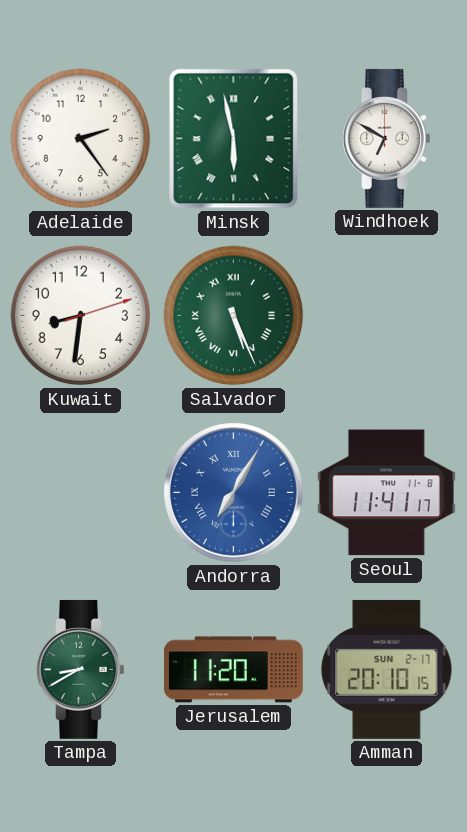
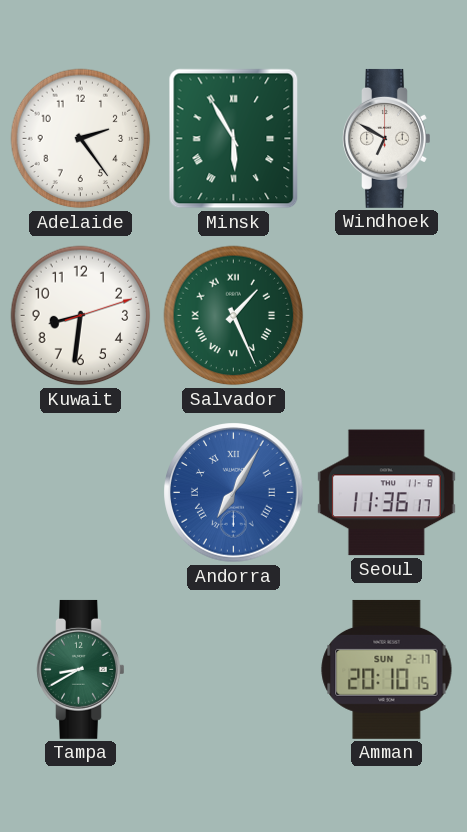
Minsk: 5:58 -> 5:55
Salvador: 5:26 -> 1:26
Seoul: 11:41 -> 11:36
Jerusalem: 11:20 -> none
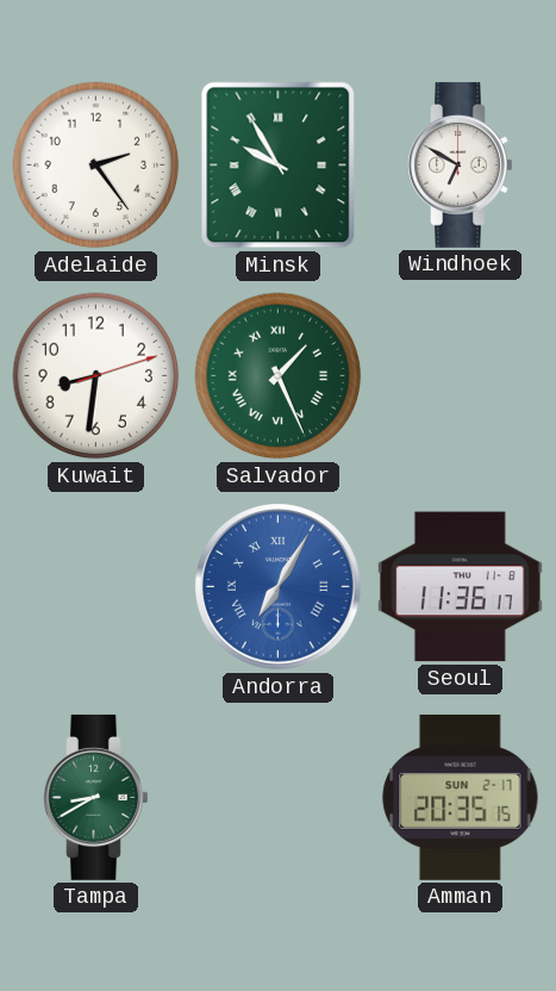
Minsk: 5:55 -> 9:55
Amman: 20:10 -> 20:35
